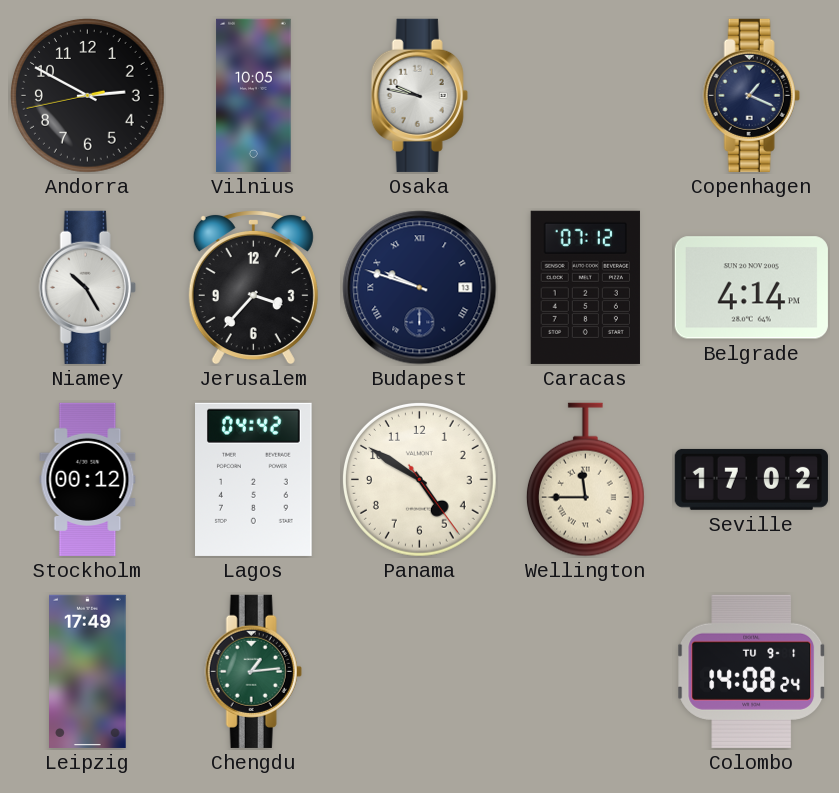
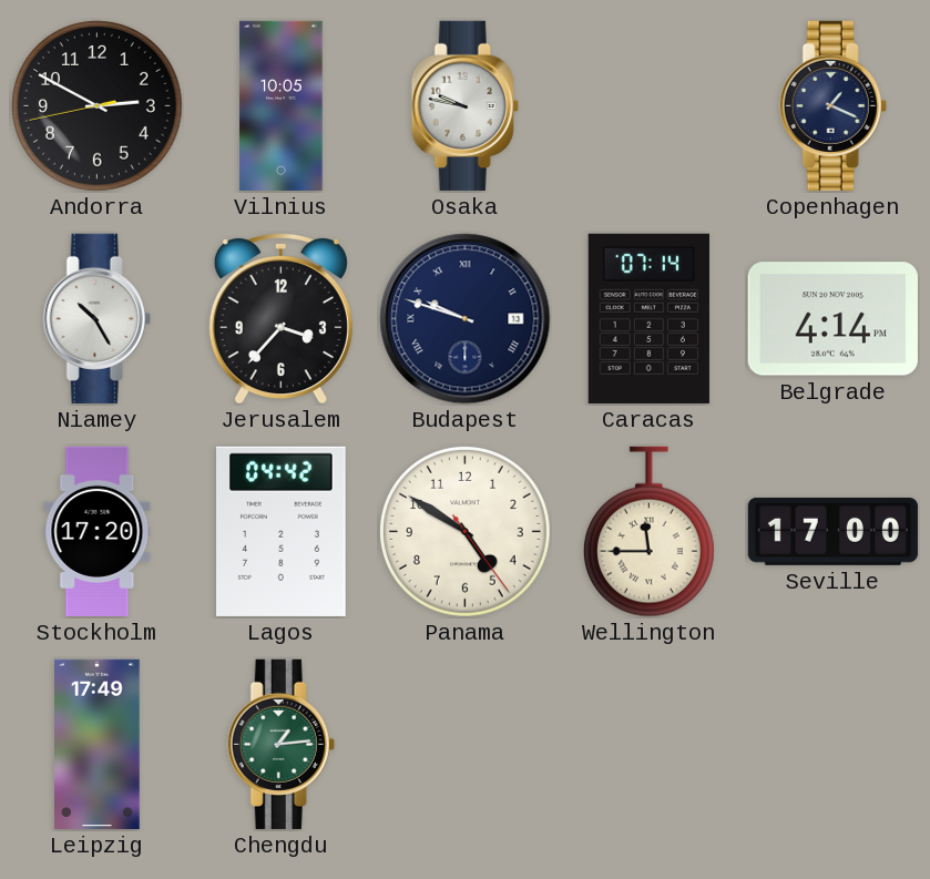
Caracas: 07:12 -> 07:14
Stockholm: 00:12 -> 17:20
Seville: 17:02 -> 17:00
Colombo: 14:08 -> none
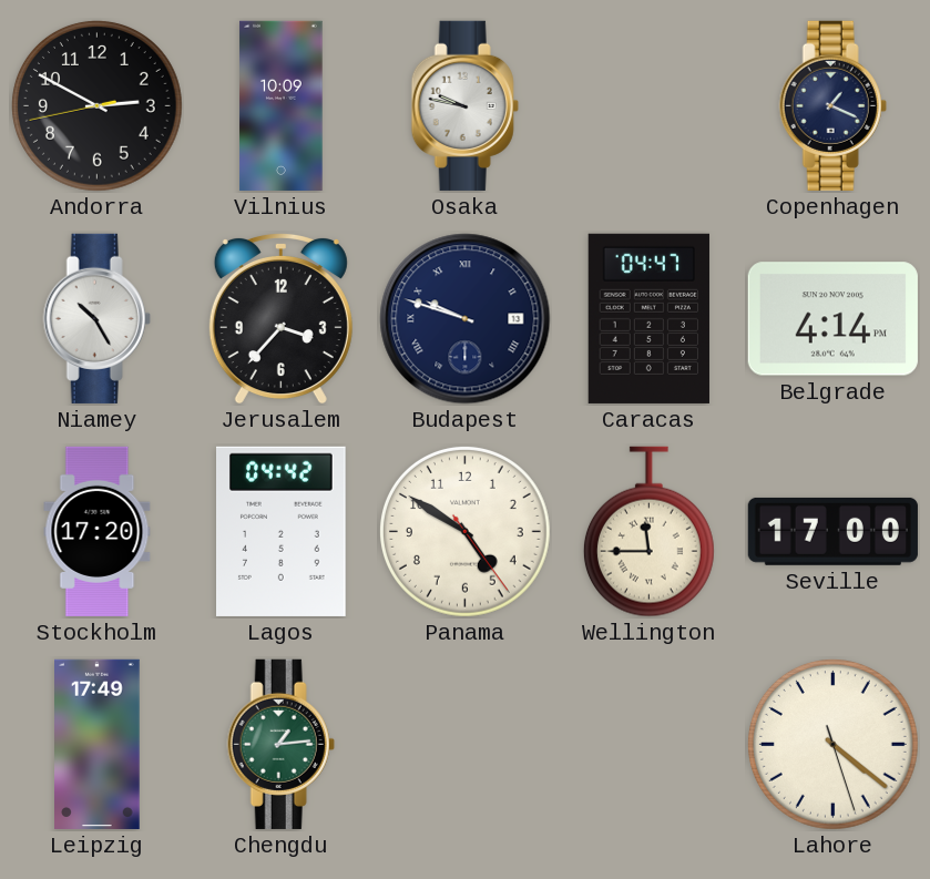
Vilnius: 10:05 -> 10:09
Caracas: 07:14 -> 04:47
Lahore: none -> 4:21
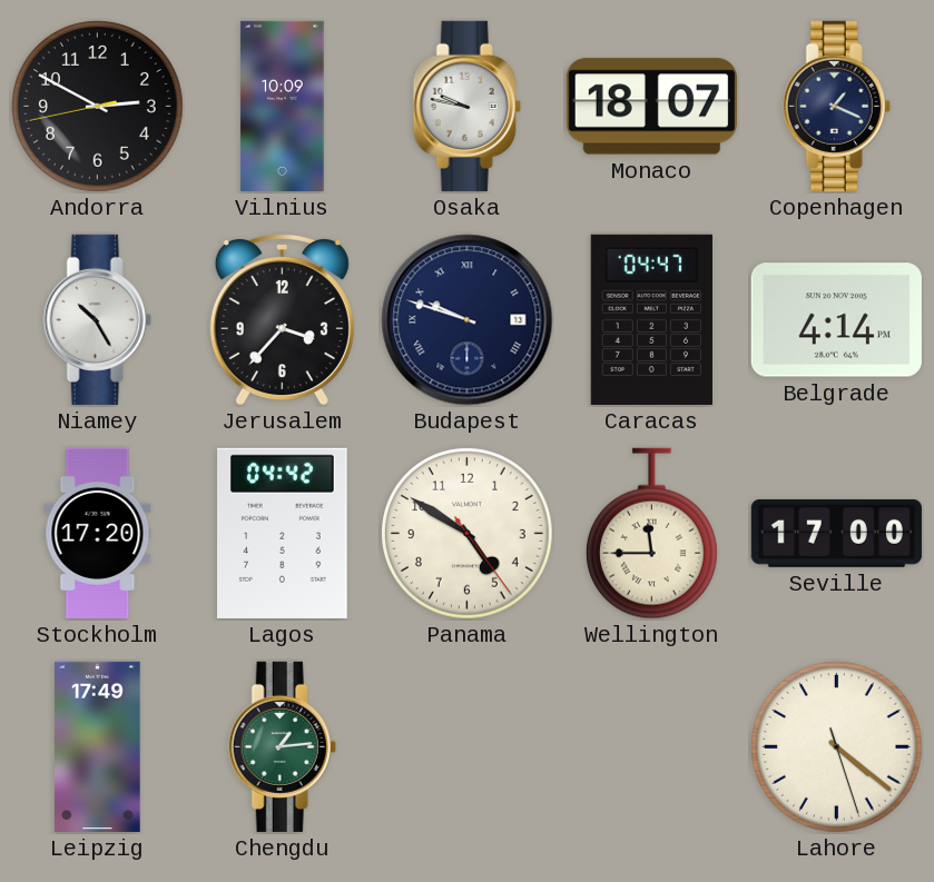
Monaco: none -> 18:07
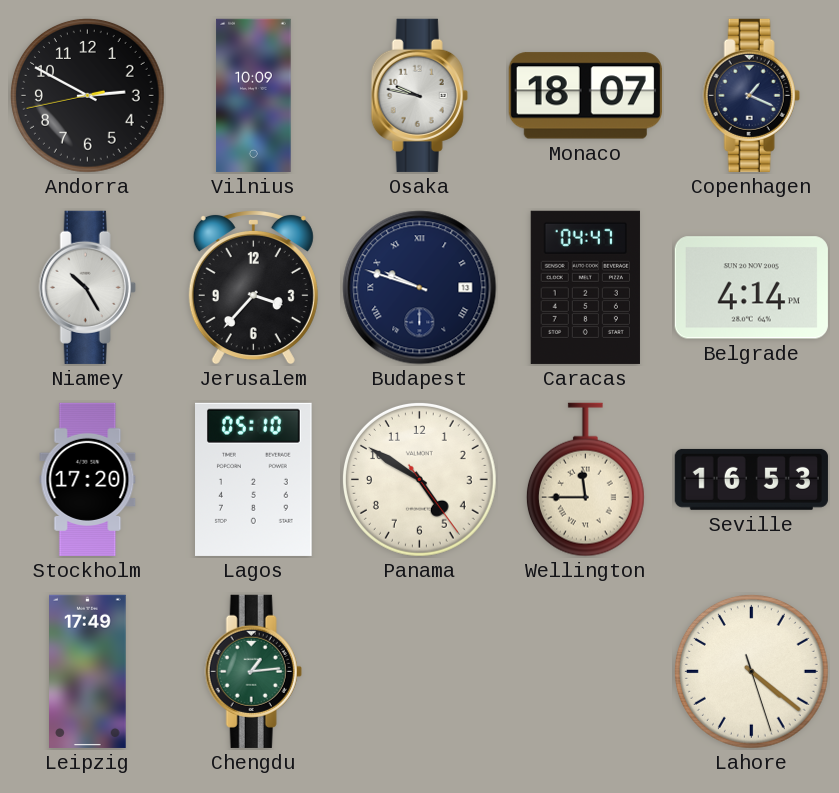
Lagos: 04:42 -> 05:10
Seville: 17:00 -> 16:53
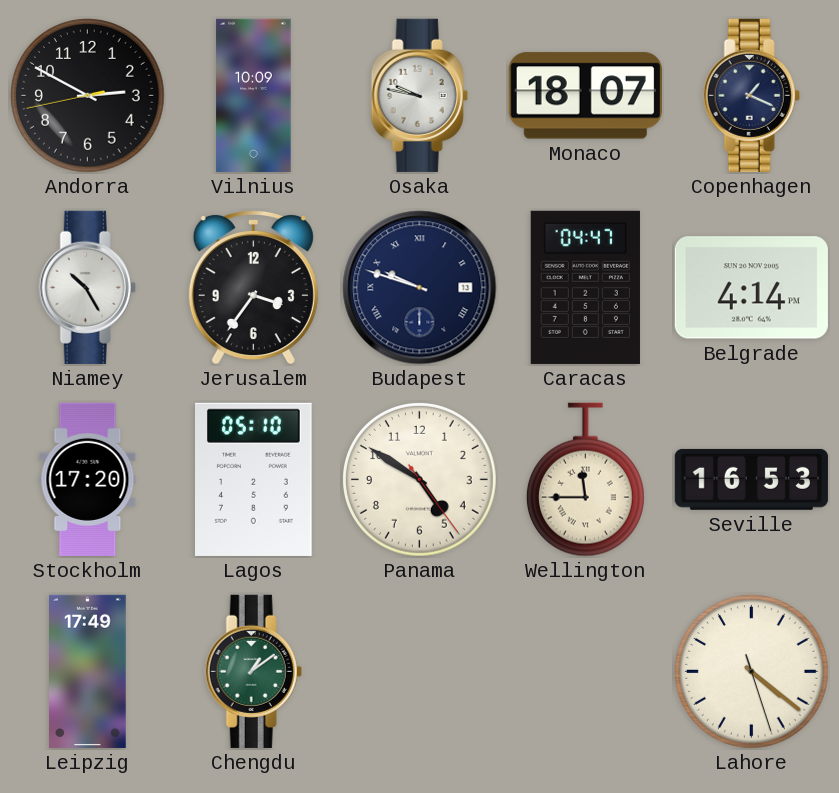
Jerusalem: 3:37 -> 3:36
Chengdu: 1:14 -> 1:09
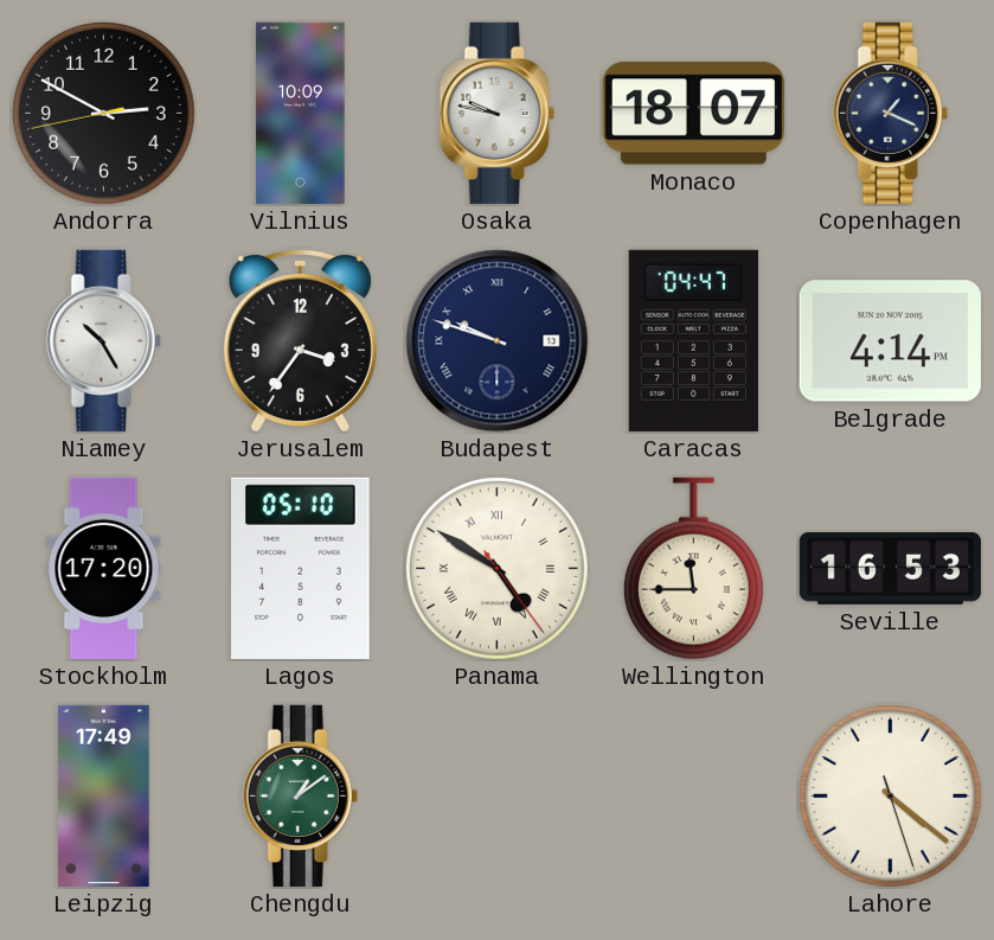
Panama numerals: Arabic -> Roman
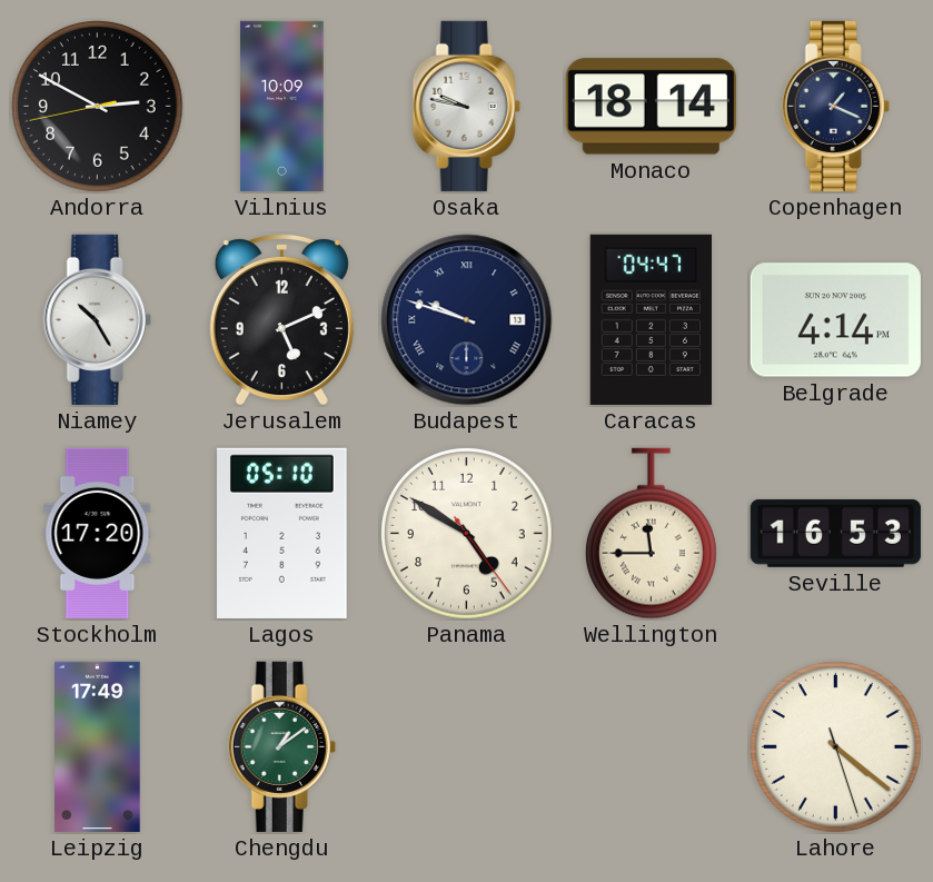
Monaco: 18:07 -> 18:14
Jerusalem: 3:36 -> 5:11
Panama numerals: Roman -> Arabic
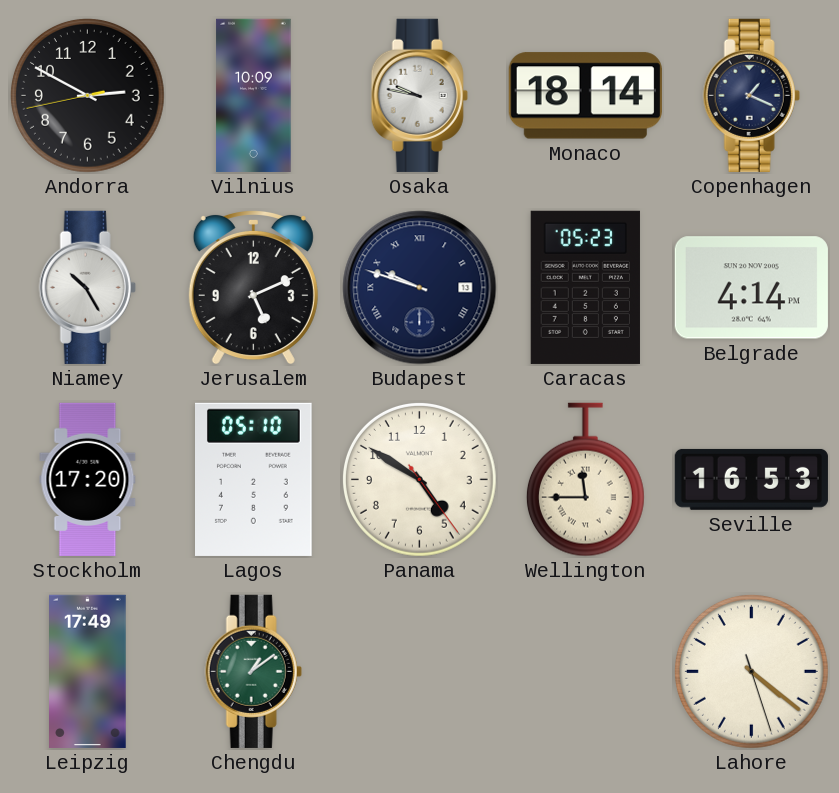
Caracas: 04:47 -> 05:23
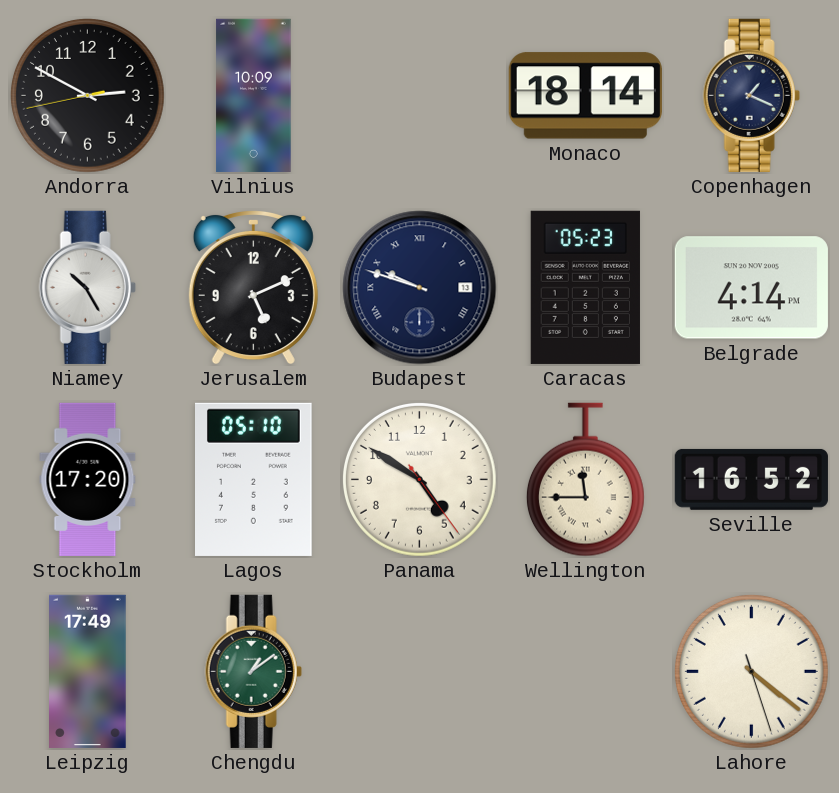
Osaka: 9:47 -> none
Seville: 16:53 -> 16:52
